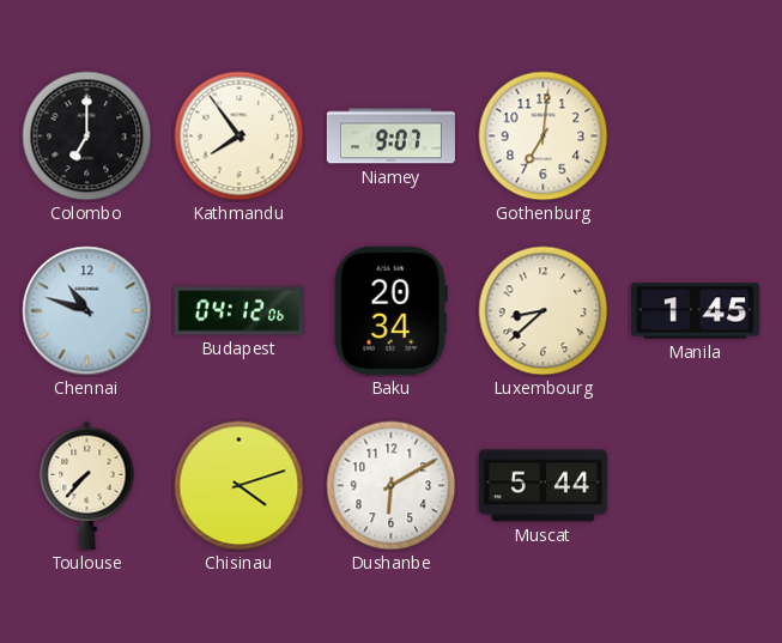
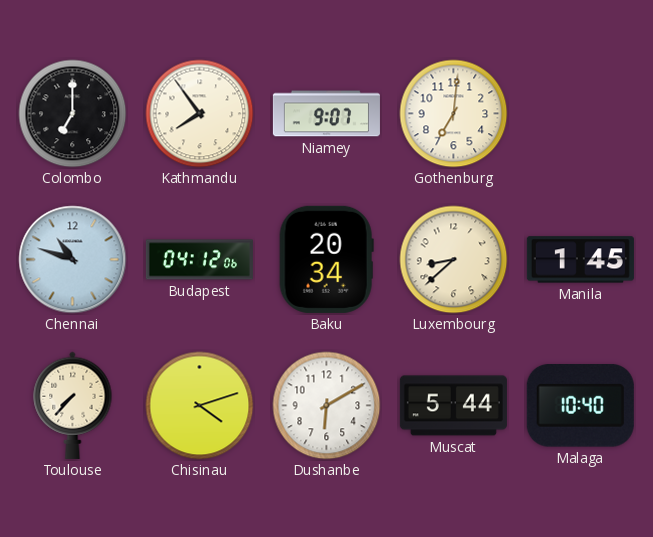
Malaga: none -> 10:40
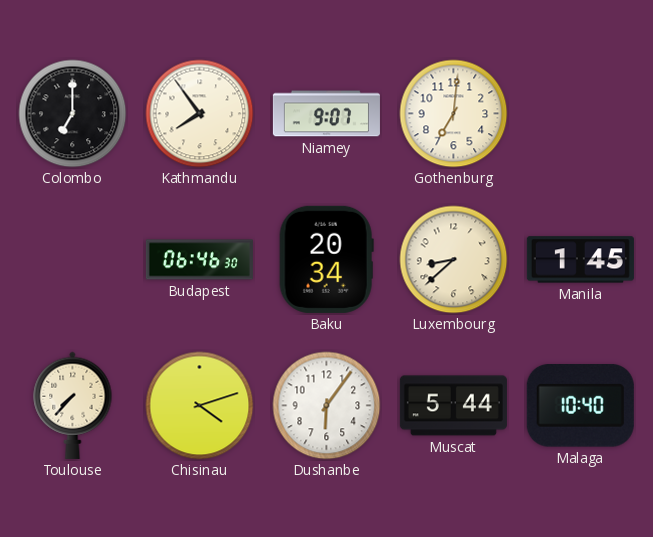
Chennai: 10:48 -> none
Budapest: 04:12 -> 06:46
Dushanbe: 6:10 -> 6:06
